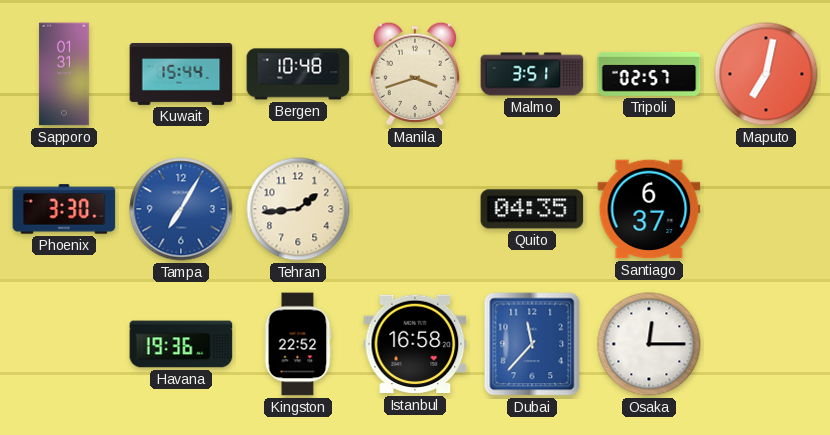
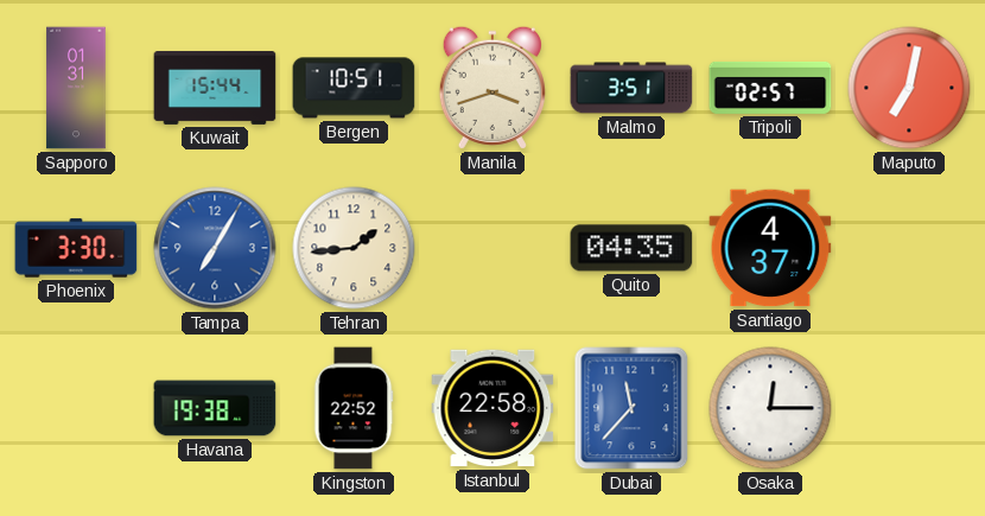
Bergen: 10:48 -> 10:51
Santiago: 6:37 -> 4:37
Havana: 19:36 -> 19:38
Istanbul: 16:58 -> 22:58
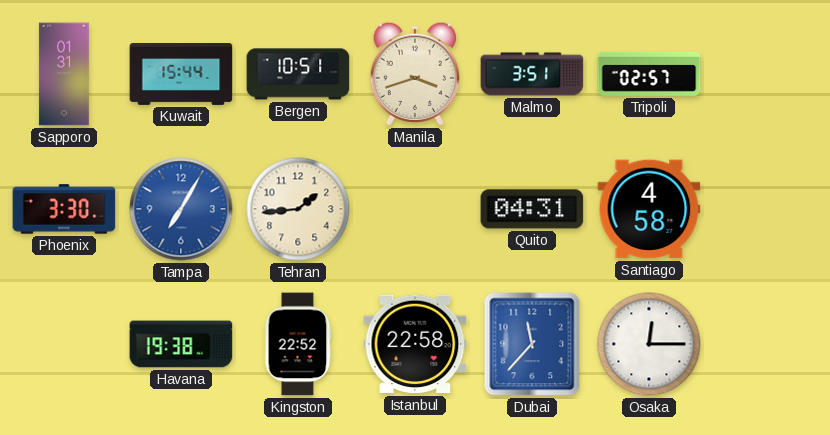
Maputo: 7:02 -> none
Quito: 04:35 -> 04:31
Santiago: 4:37 -> 4:58
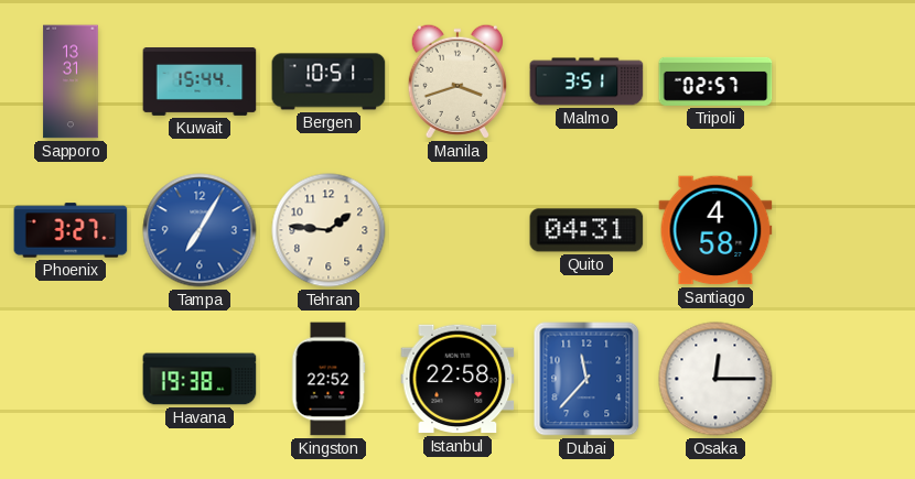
Sapporo: 01:31 -> 13:31
Phoenix: 3:30 -> 3:27
Tehran: 1:44 -> 1:46
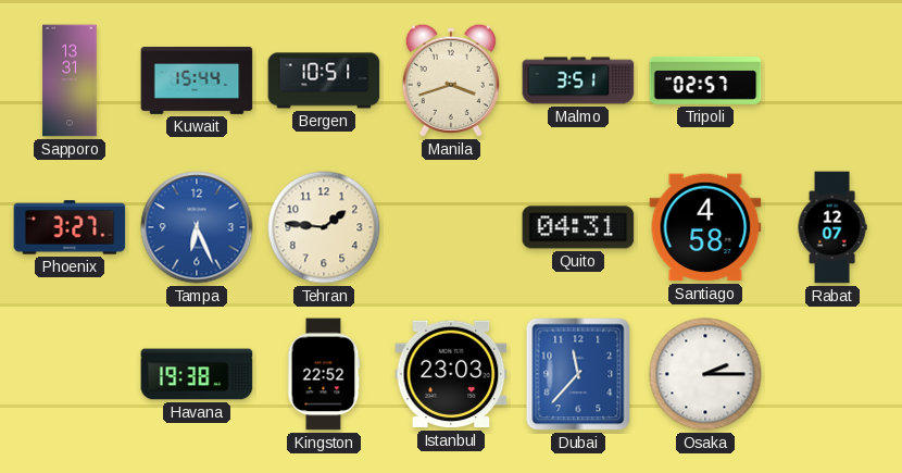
Tampa: 7:05 -> 6:26
Rabat: none -> 12:07
Istanbul: 22:58 -> 23:03
Osaka: 12:15 -> 2:15
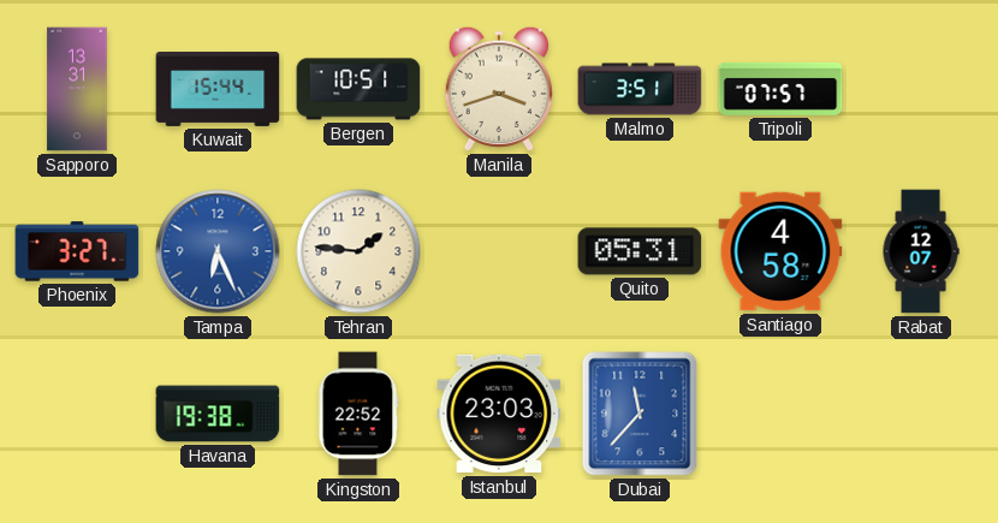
Tripoli: 02:57 -> 07:57
Quito: 04:31 -> 05:31
Osaka: 2:15 -> none
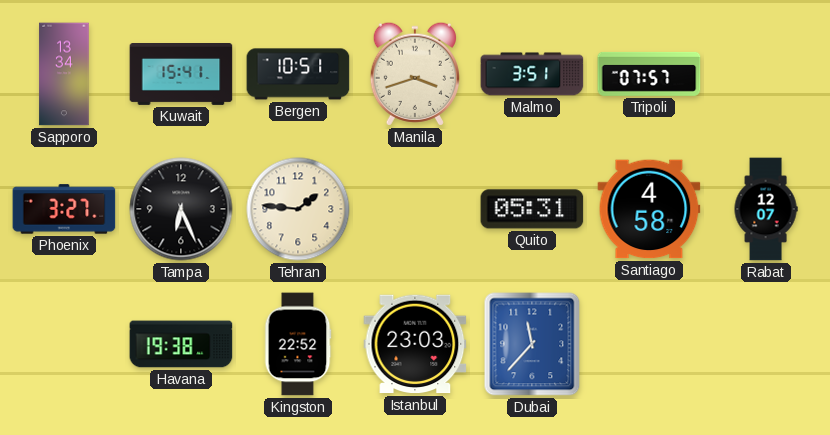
Sapporo: 13:31 -> 13:34
Kuwait: 15:44 -> 15:41
Tampa dial: blue -> black
